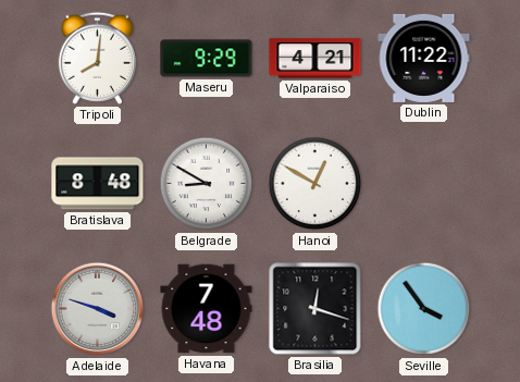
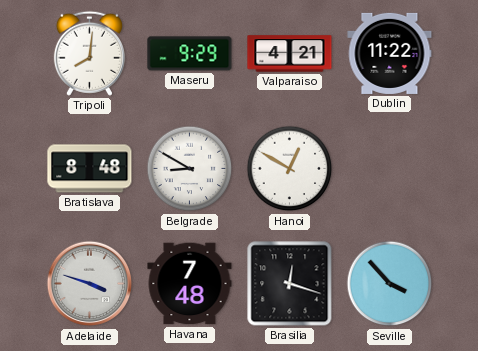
Seville: 3:54 -> 3:53
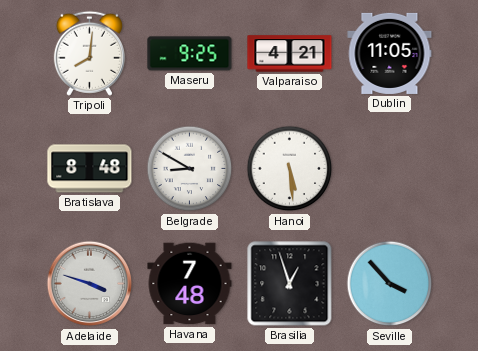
Maseru: 9:29 -> 9:25
Dublin: 11:22 -> 11:05
Hanoi: 12:50 -> 5:29
Brasilia: 12:18 -> 12:57
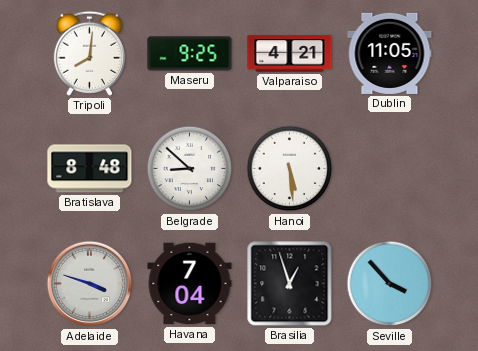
Belgrade: 8:50 -> 8:52
Havana: 7:48 -> 7:04
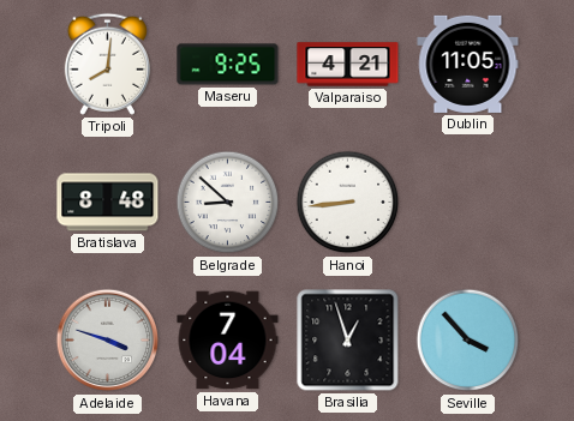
Hanoi: 5:29 -> 8:44
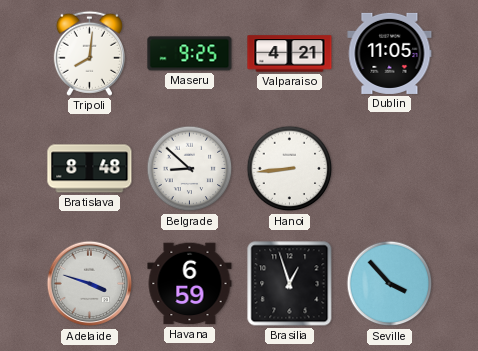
Havana: 7:04 -> 6:59
